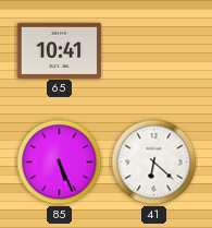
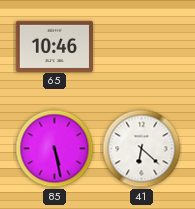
65: 10:41 -> 10:46
85: 5:26 -> 5:28
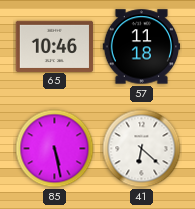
57: none -> 11:18
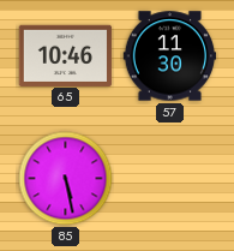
57: 11:18 -> 11:30
41: 6:22 -> none
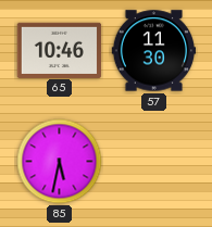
85: 5:28 -> 5:32
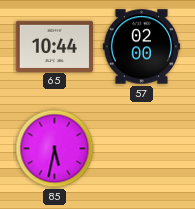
65: 10:46 -> 10:44
57: 11:30 -> 02:00
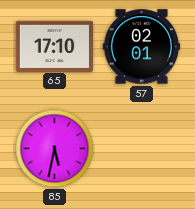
65: 10:44 -> 17:10
57: 02:00 -> 02:01
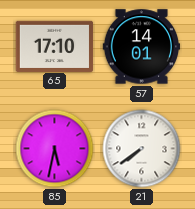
57: 02:01 -> 14:01
21: none -> 7:39
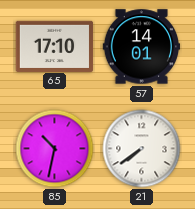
85: 5:32 -> 10:32
